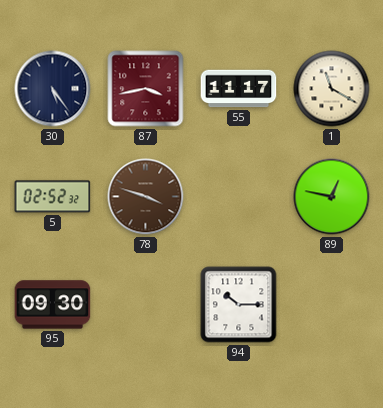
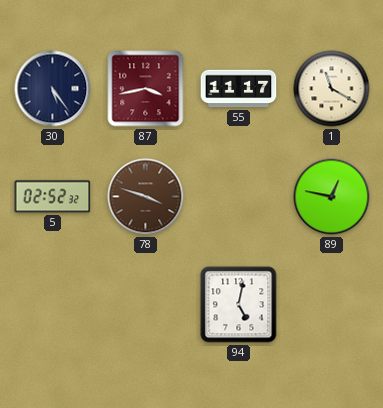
95: 09:30 -> none
94: 10:15 -> 5:02
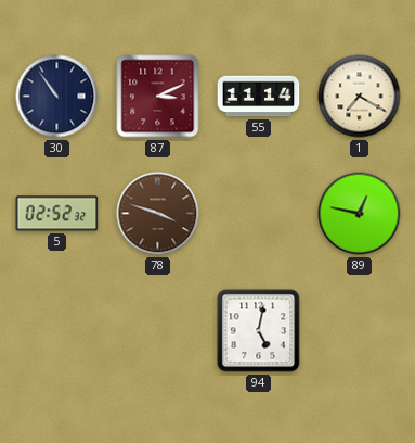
30: 5:24 -> 10:54
87: 3:43 -> 3:11
55: 11:17 -> 11:14
1: 11:20 -> 7:20
